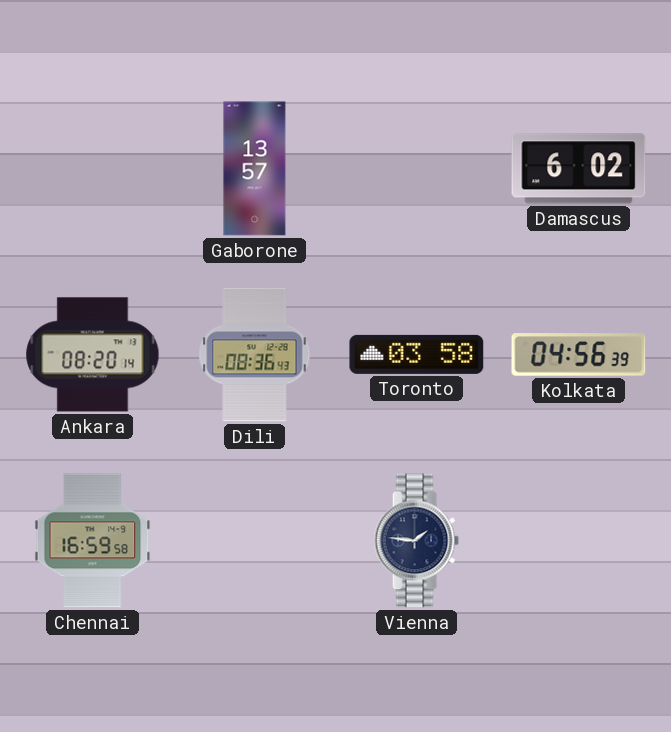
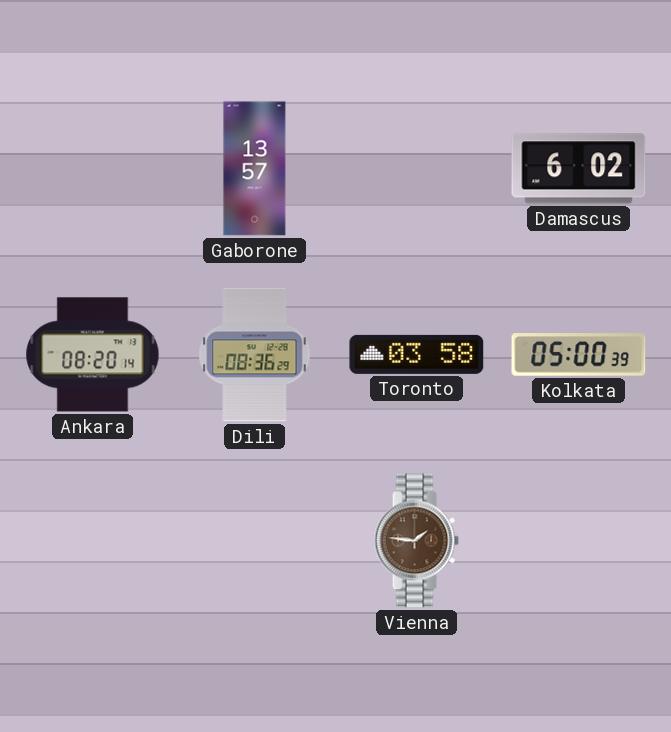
Dili: 08:36:43 -> 08:36:29
Kolkata: 04:56 -> 05:00
Chennai: 16:59 -> none
Vienna dial: navy -> brown
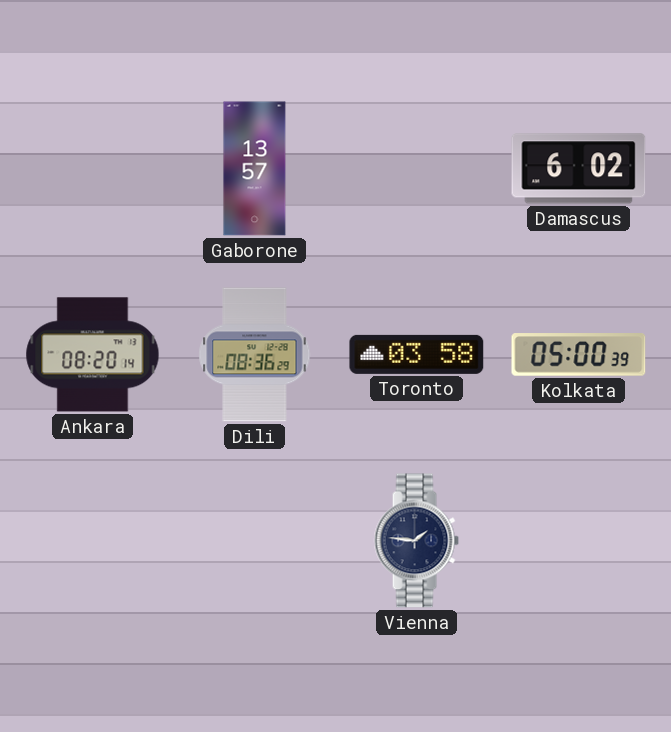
Vienna dial: brown -> navy
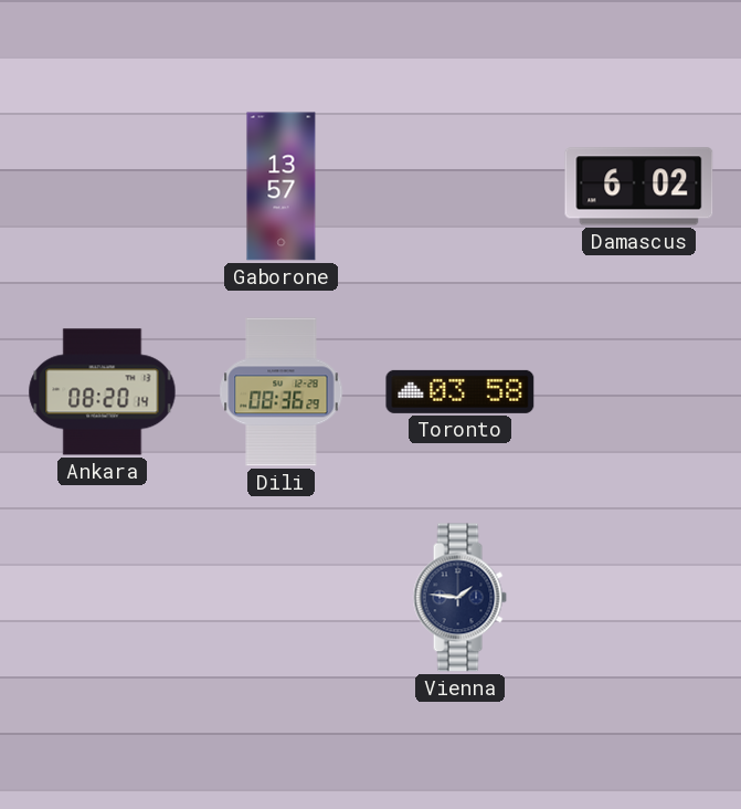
Kolkata: 05:00 -> none
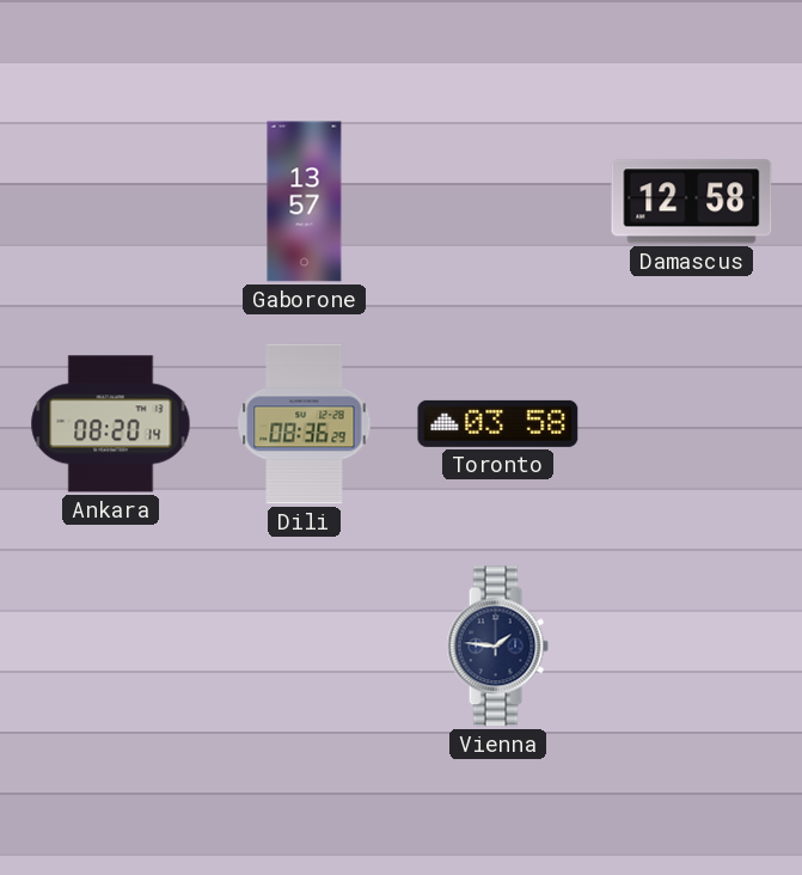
Damascus: 6:02 -> 12:58
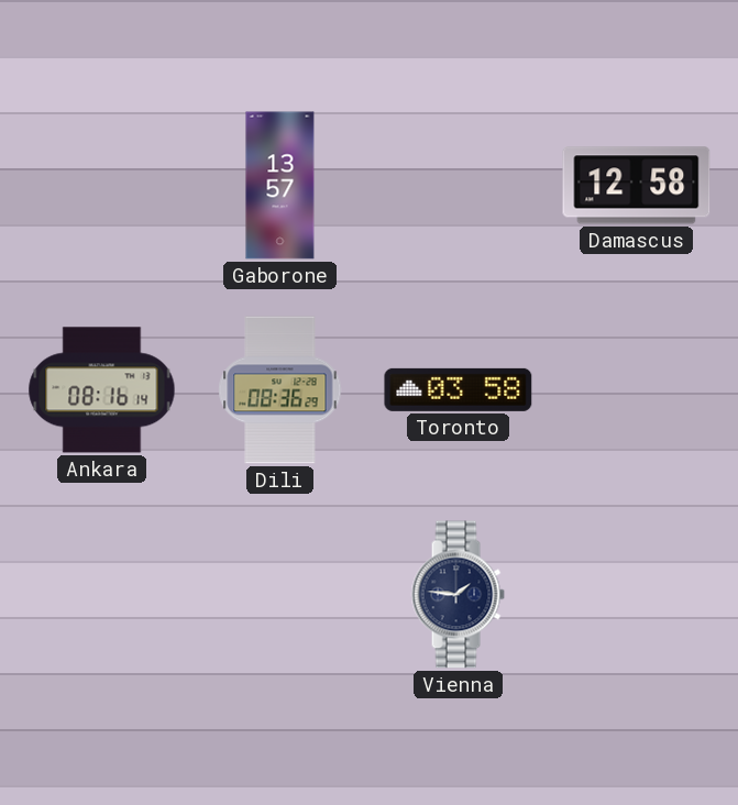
Ankara: 08:20 -> 08:16
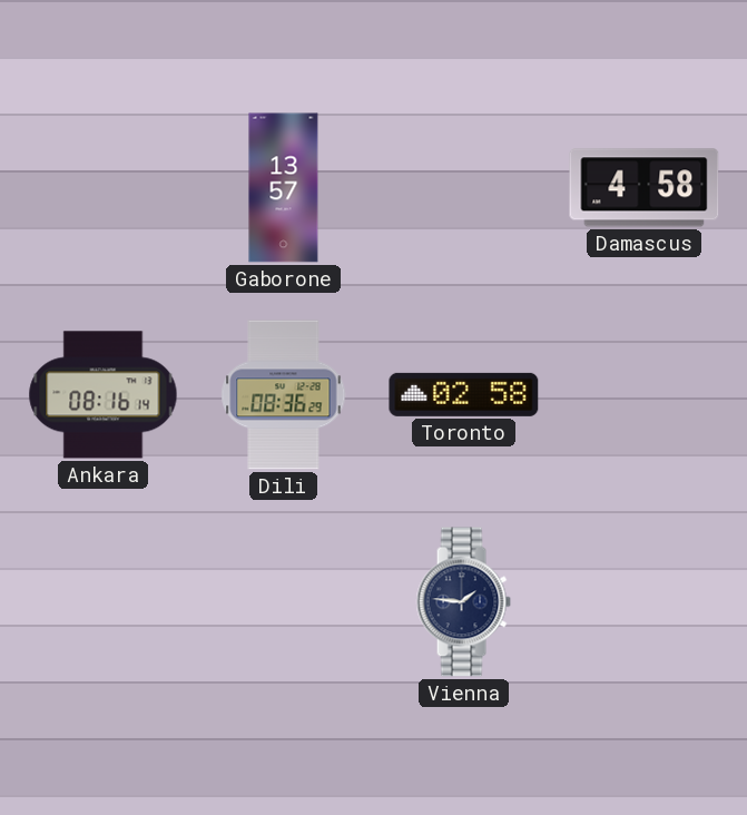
Damascus: 12:58 -> 4:58
Toronto: 03:58 -> 02:58
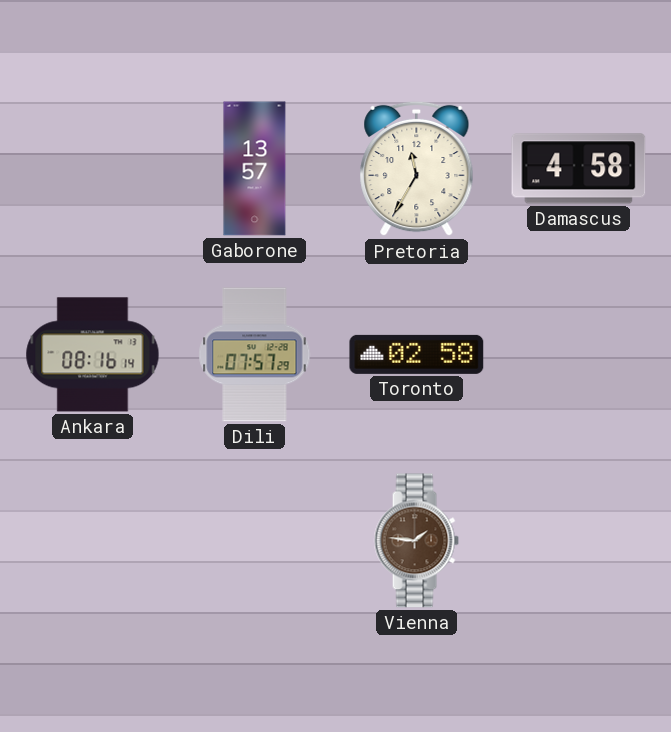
Pretoria: none -> 11:35
Dili: 08:36 -> 07:57
Vienna dial: navy -> brown
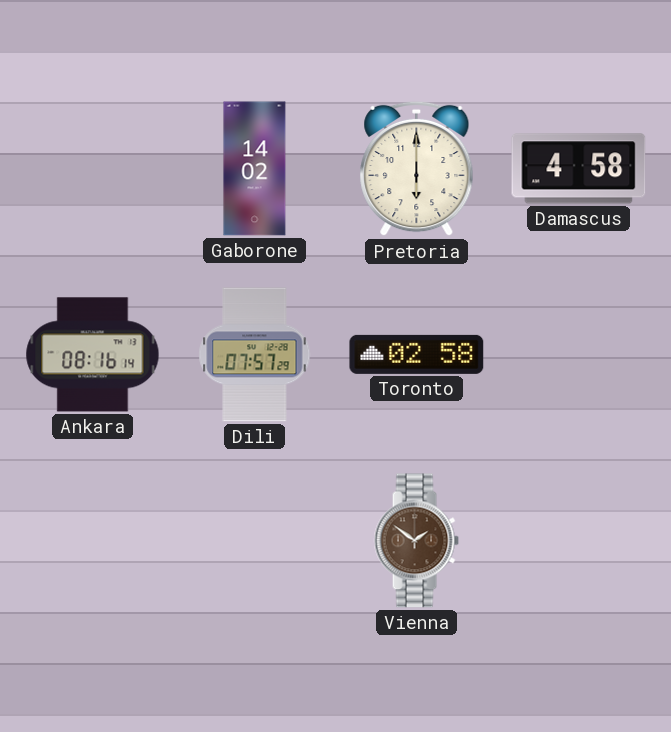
Gaborone: 13:57 -> 14:02
Pretoria: 11:35 -> 6:00
Vienna: 1:46 -> 1:51
